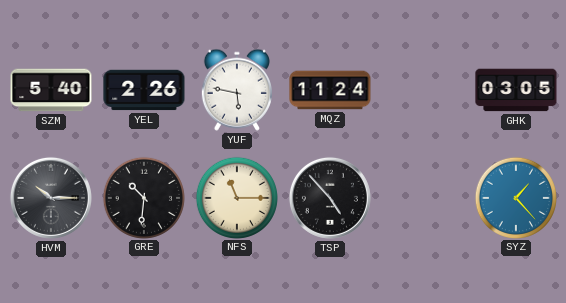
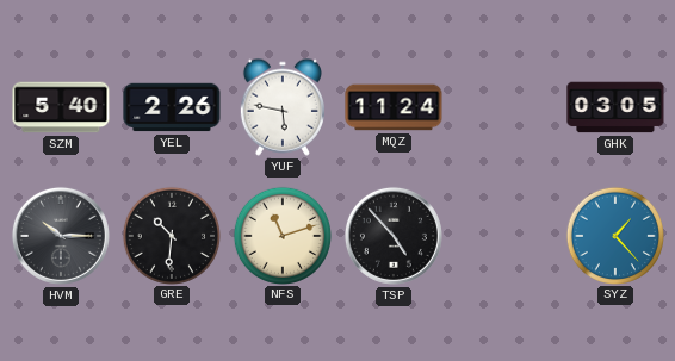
NFS: 11:15 -> 11:12
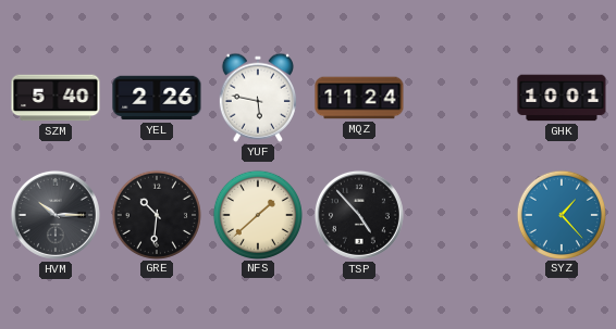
GHK: 03:05 -> 10:01
NFS: 11:12 -> 1:38
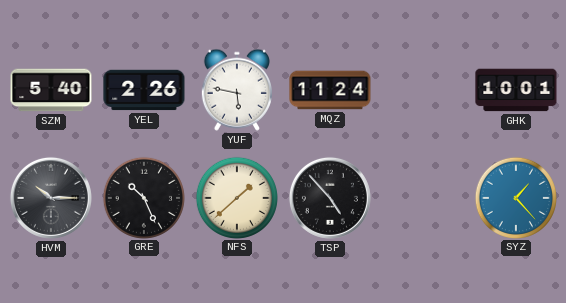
GRE: 10:31 -> 10:26
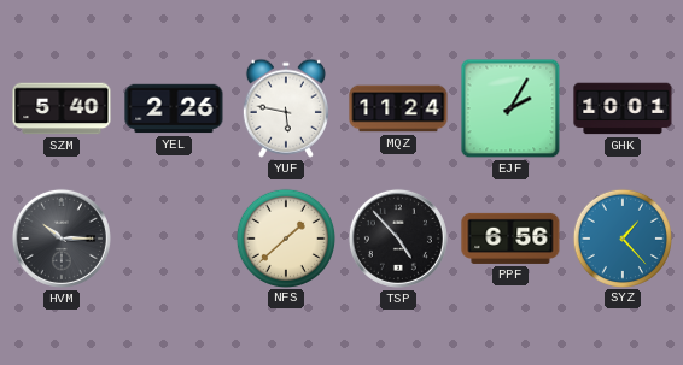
EJF: none -> 2:05
GRE: 10:26 -> none
PPF: none -> 6:56
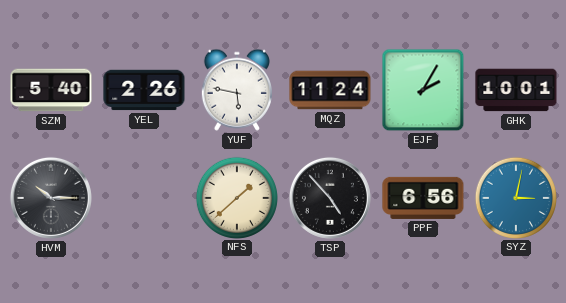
SYZ: 1:23 -> 3:02
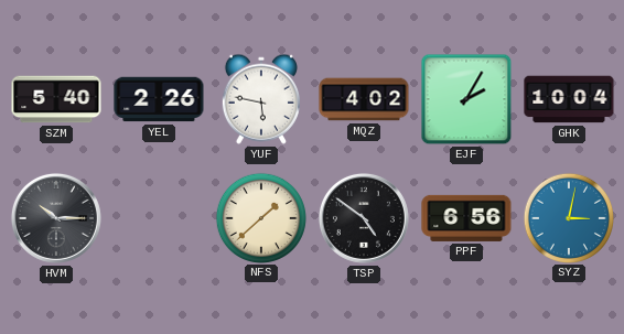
MQZ: 11:24 -> 4:02
GHK: 10:01 -> 10:04
TSP: 4:53 -> 4:51
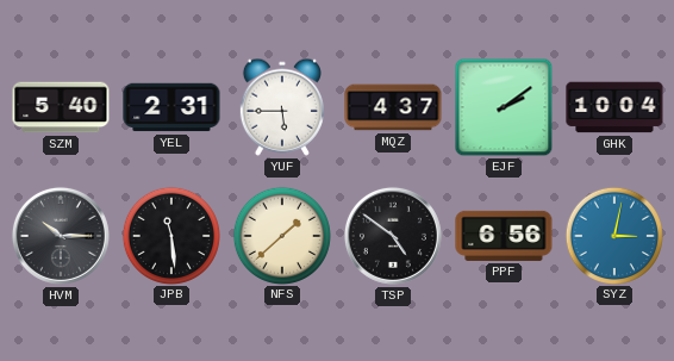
YEL: 2:26 -> 2:31
YUF: 5:47 -> 5:45
MQZ: 4:02 -> 4:37
EJF: 2:05 -> 2:09
JPB: none -> 11:29
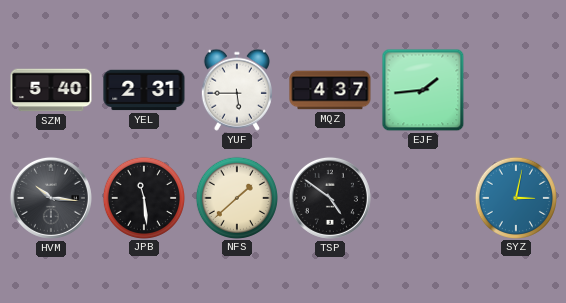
EJF: 2:09 -> 1:44
GHK: 10:04 -> none
HVM: 10:15 -> 10:16
PPF: 6:56 -> none
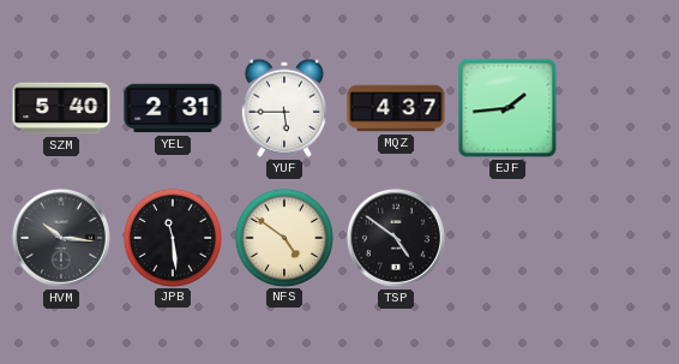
NFS: 1:38 -> 4:51
SYZ: 3:02 -> none
